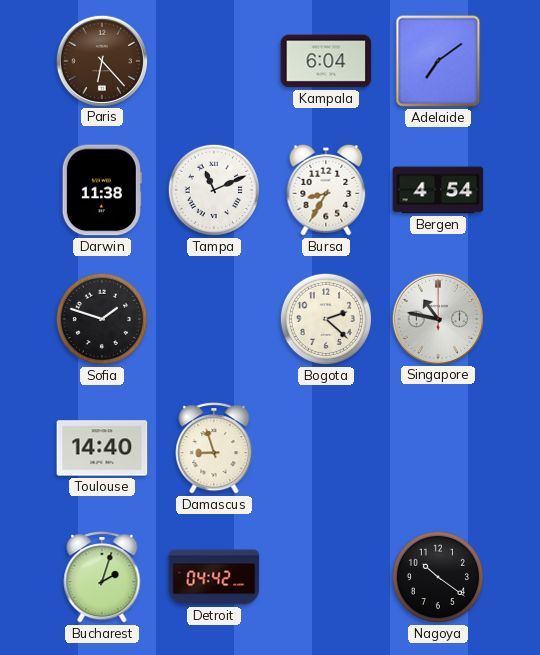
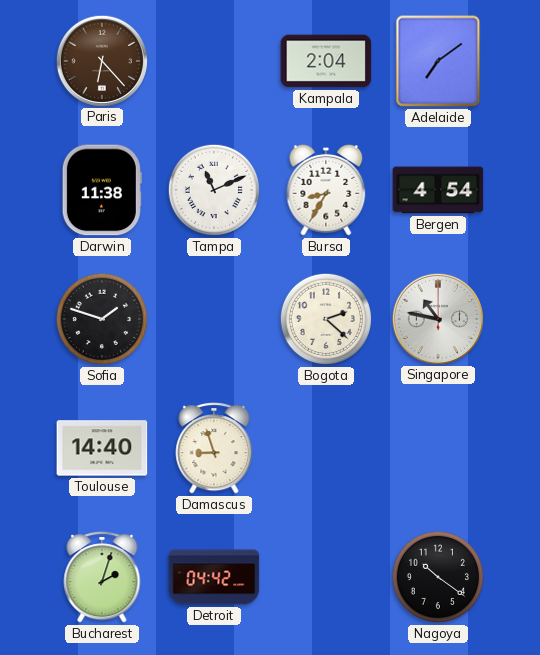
Kampala: 6:04 -> 2:04
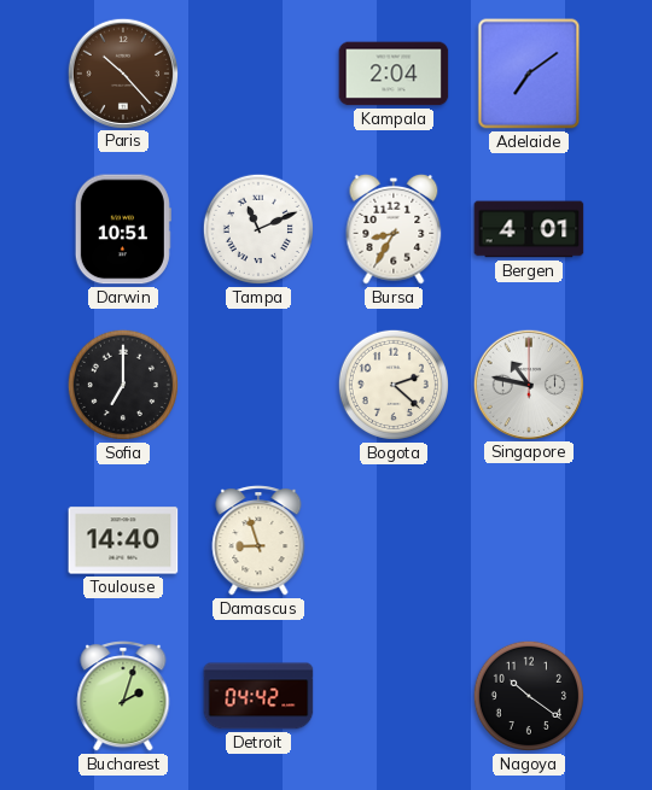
Paris: 6:23 -> 10:23
Darwin: 11:38 -> 10:51
Bergen: 4:54 -> 4:01
Sofia: 1:48 -> 7:00
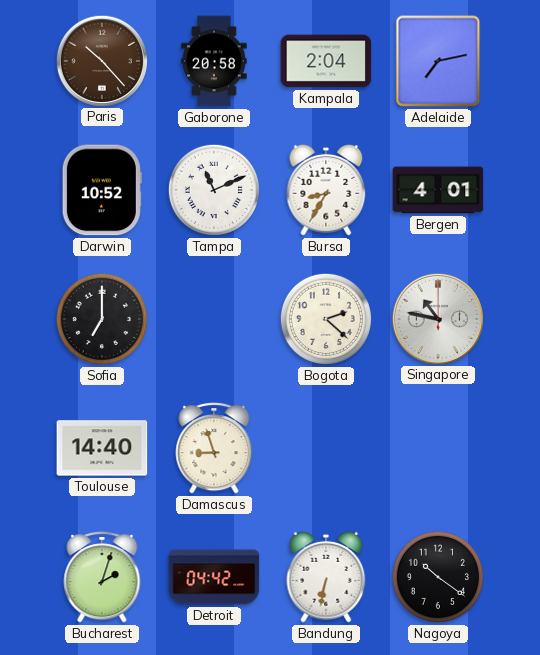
Gaborone: none -> 20:58
Adelaide: 7:09 -> 7:13
Darwin: 10:51 -> 10:52
Bandung: none -> 6:32
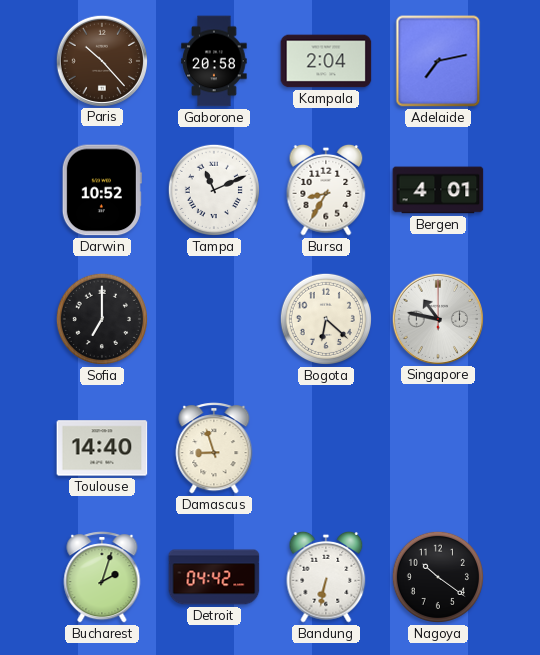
Bogota: 2:22 -> 6:22
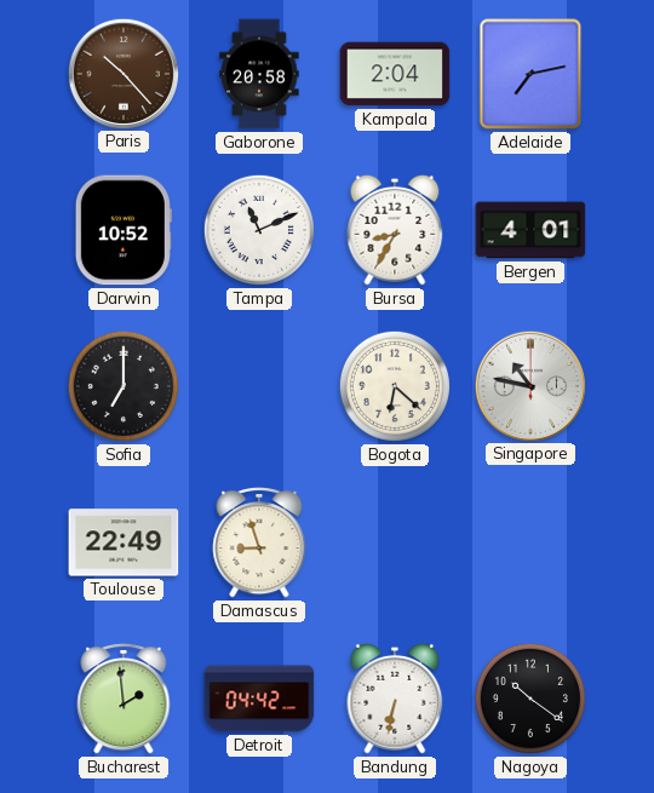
Toulouse: 14:40 -> 22:49
Bucharest: 2:03 -> 1:59
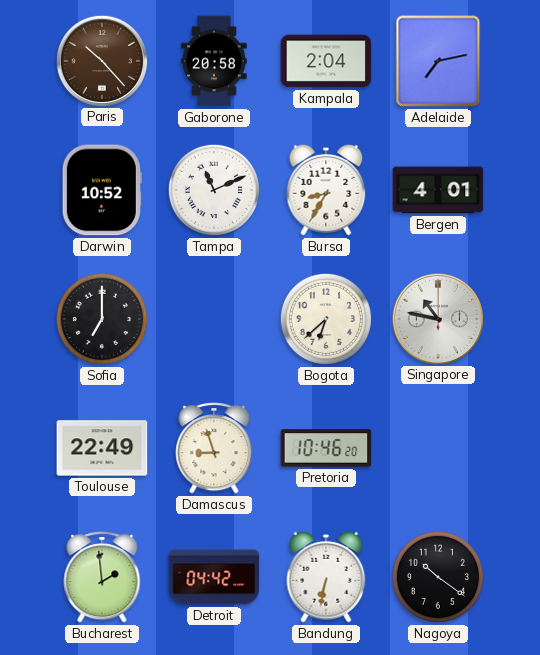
Bogota: 6:22 -> 6:38
Pretoria: none -> 10:46
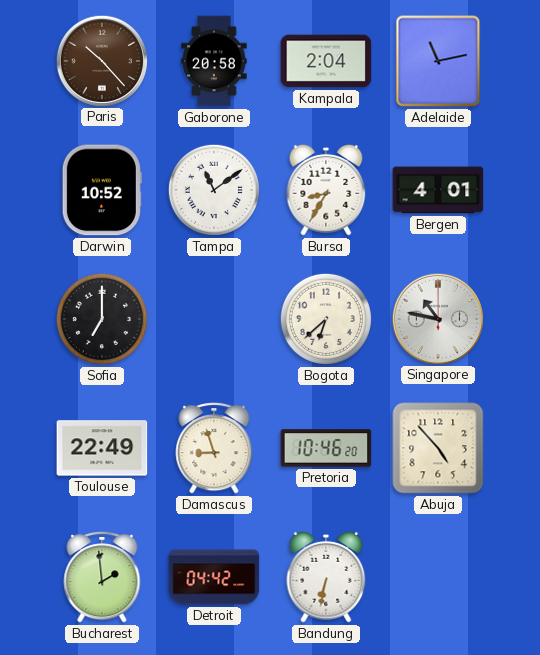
Adelaide: 7:13 -> 11:13
Tampa: 11:11 -> 11:09
Abuja: none -> 4:53
Nagoya: 10:21 -> none
